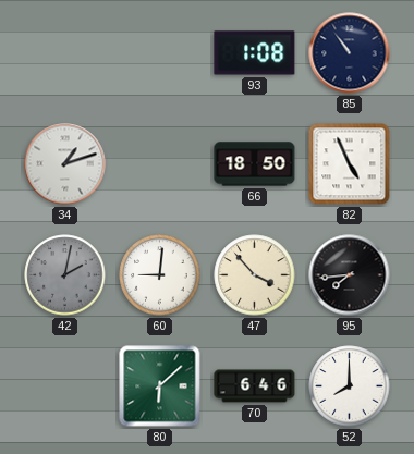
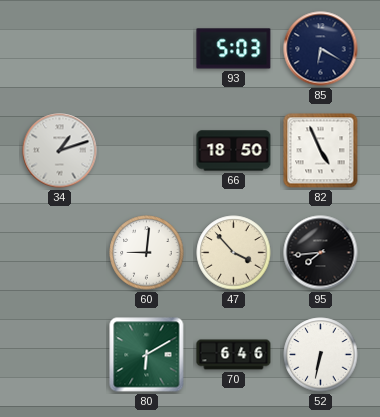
93: 1:08 -> 5:03
85: 10:54 -> 6:20
42: 2:02 -> none
80: 6:08 -> 6:10
52: 8:00 -> 6:32
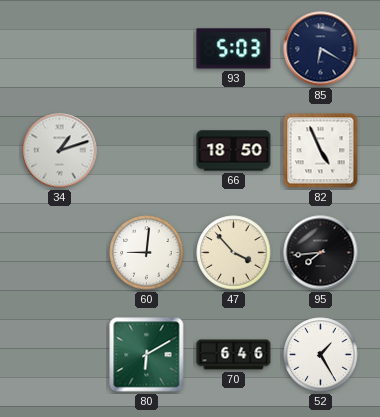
52: 6:32 -> 1:25
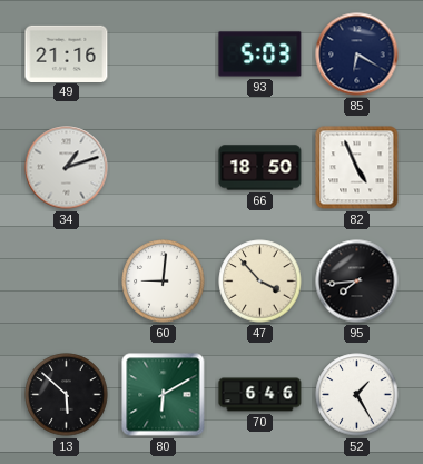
49: none -> 21:16
13: none -> 5:52
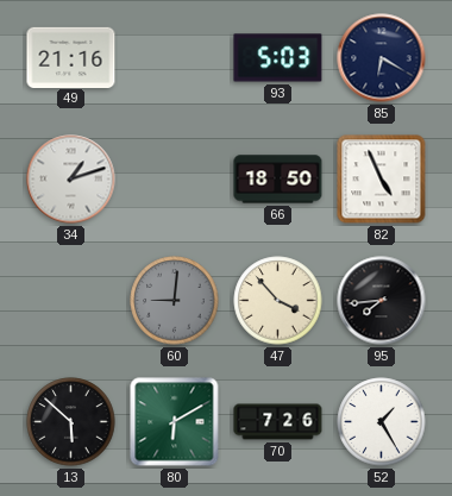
60 dial: white -> grey
70: 6:46 -> 7:26
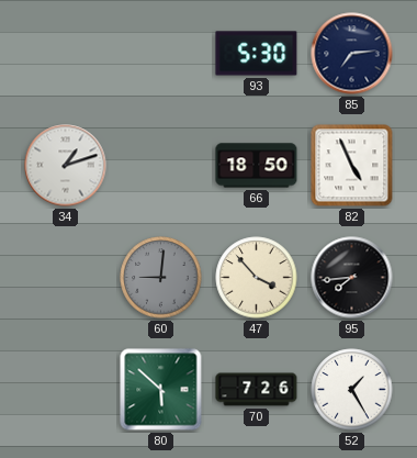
49: 21:16 -> none
93: 5:03 -> 5:30
85: 6:20 -> 7:14
13: 5:52 -> none
80: 6:10 -> 5:52
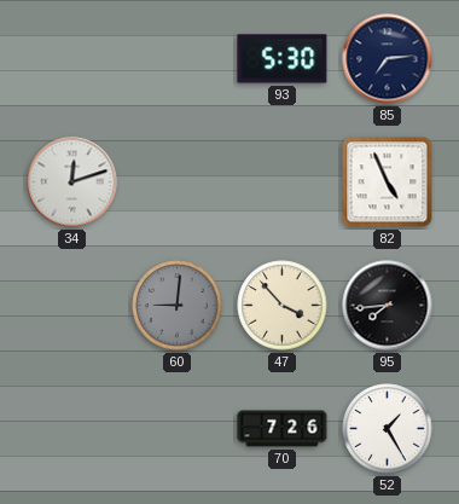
34: 1:12 -> 12:12
66: 18:50 -> none
80: 5:52 -> none
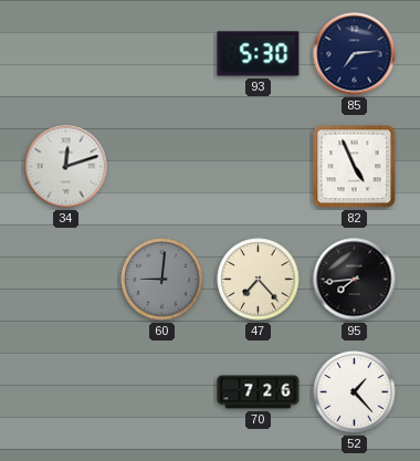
47: 3:53 -> 7:23
52: 1:25 -> 1:23
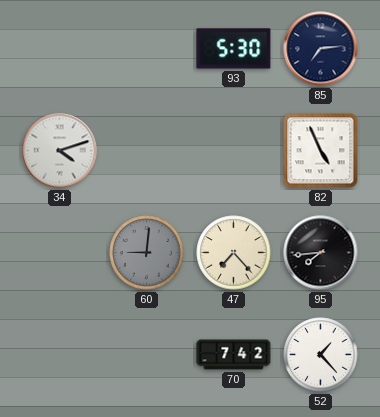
34: 12:12 -> 4:12
70: 7:26 -> 7:42
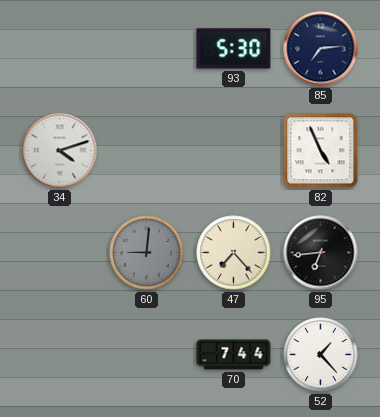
95: 7:44 -> 6:44
70: 7:42 -> 7:44
